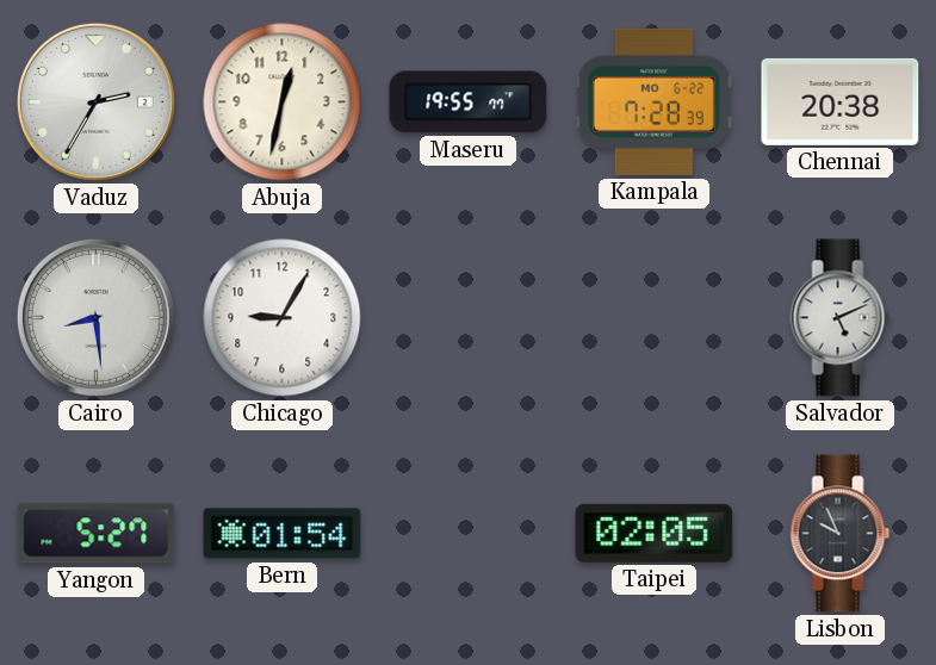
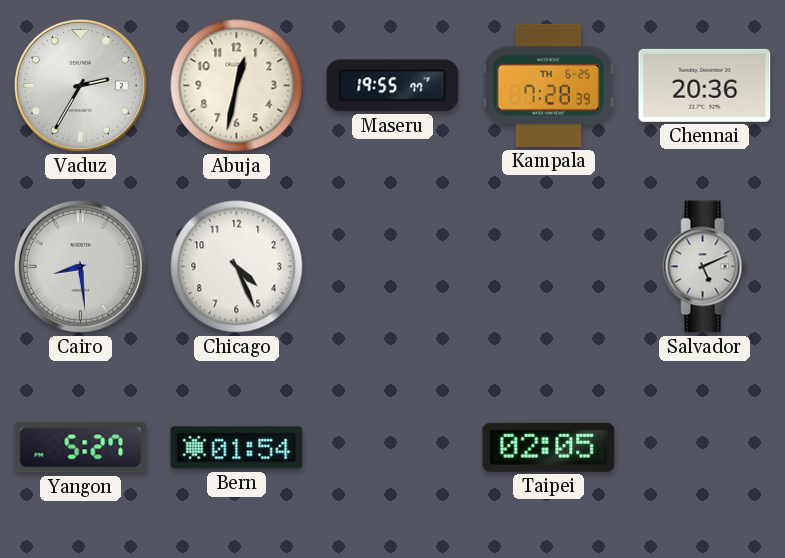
Kampala date: MO 6-22 -> TH 6-25
Chennai: 20:38 -> 20:36
Chicago: 9:05 -> 4:26
Lisbon: 9:56 -> none
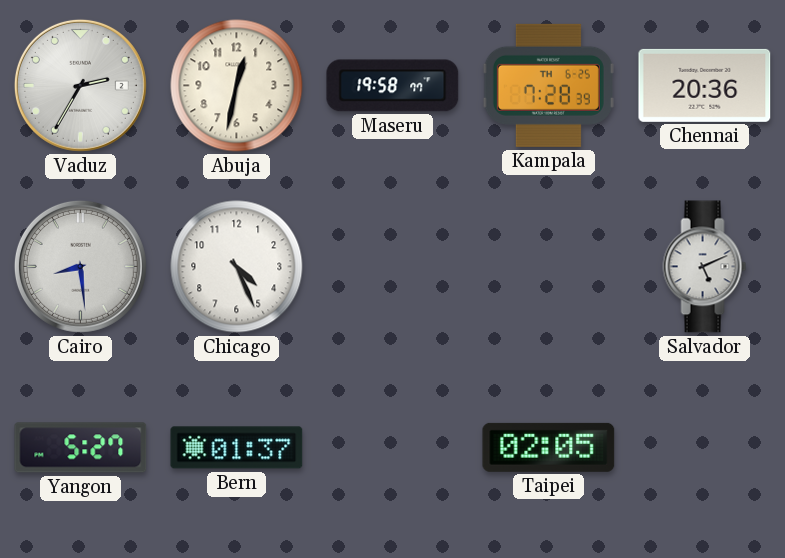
Maseru: 19:55 -> 19:58
Bern: 01:54 -> 01:37
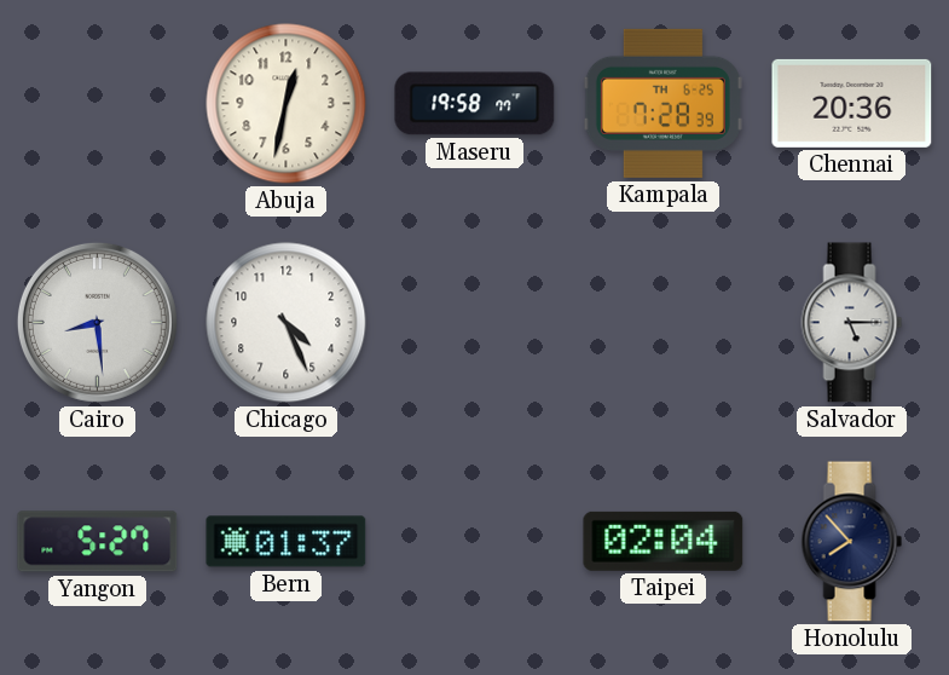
Vaduz: 2:35 -> none
Salvador: 5:11 -> 5:15
Taipei: 02:05 -> 02:04
Honolulu: none -> 7:53
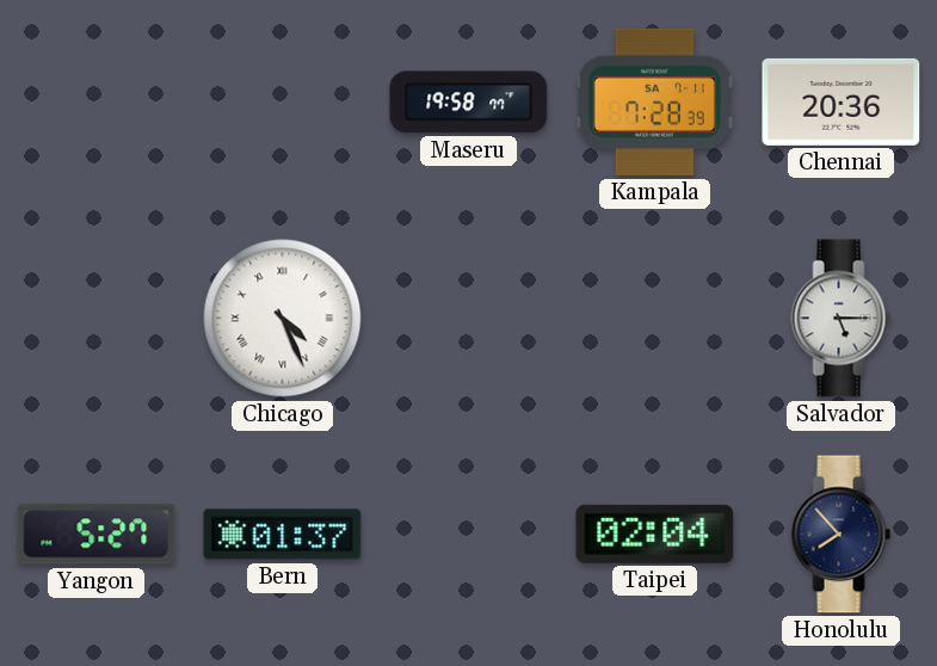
Abuja: 12:32 -> none
Kampala date: TH 6-25 -> SA 7-11
Cairo: 8:29 -> none
Chicago numerals: Arabic -> Roman
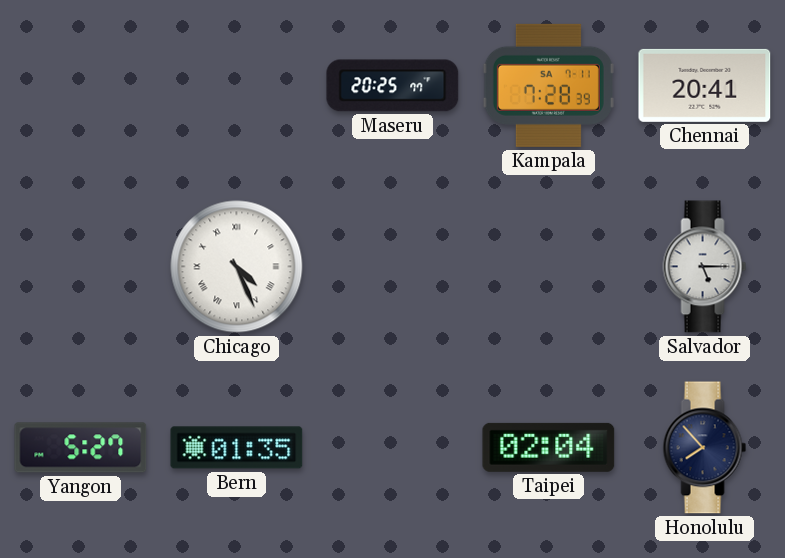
Maseru: 19:58 -> 20:25
Chennai: 20:36 -> 20:41
Bern: 01:37 -> 01:35
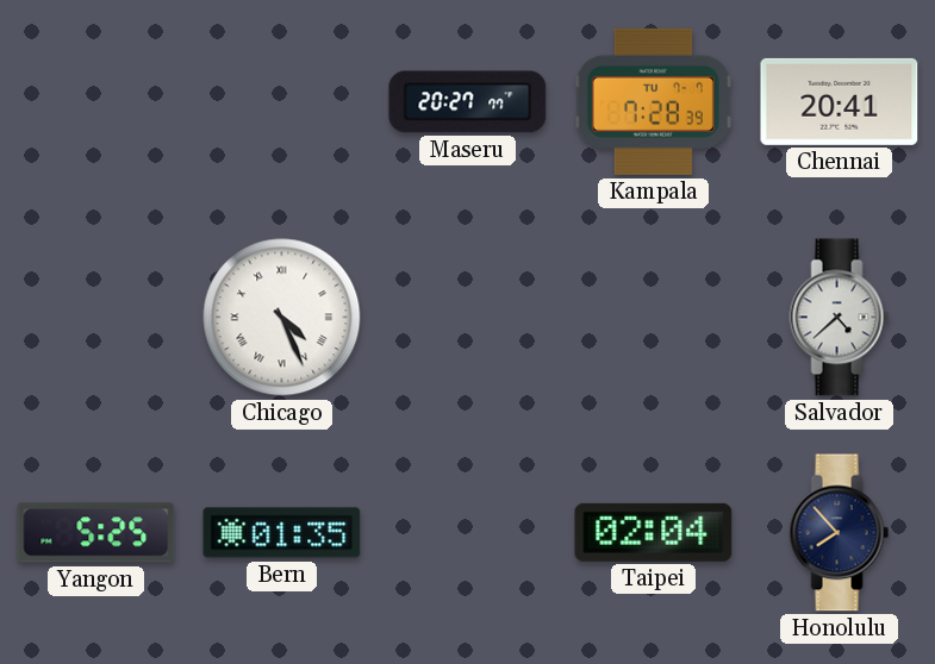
Maseru: 20:25 -> 20:27
Kampala date: SA 7-11 -> TU 7-7
Salvador: 5:15 -> 4:38
Yangon: 5:27 -> 5:25
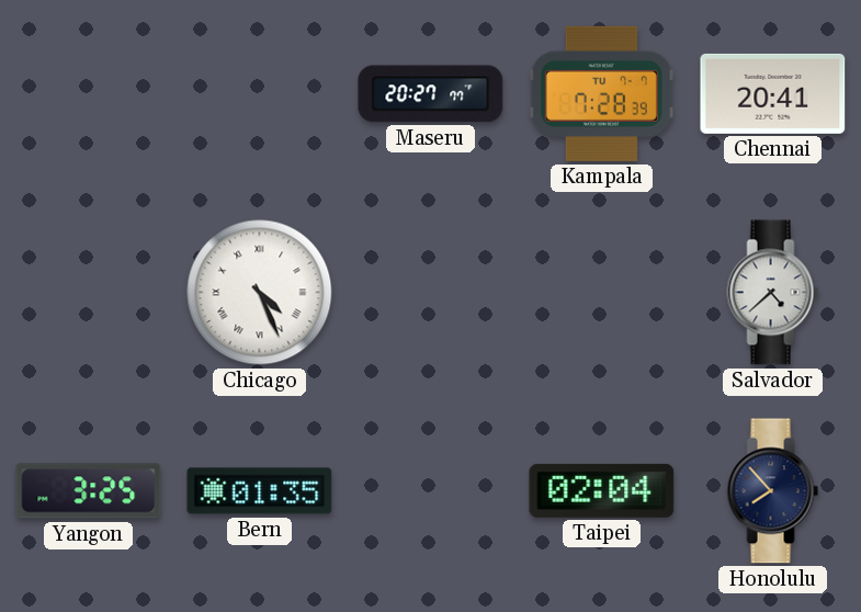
Yangon: 5:25 -> 3:25
